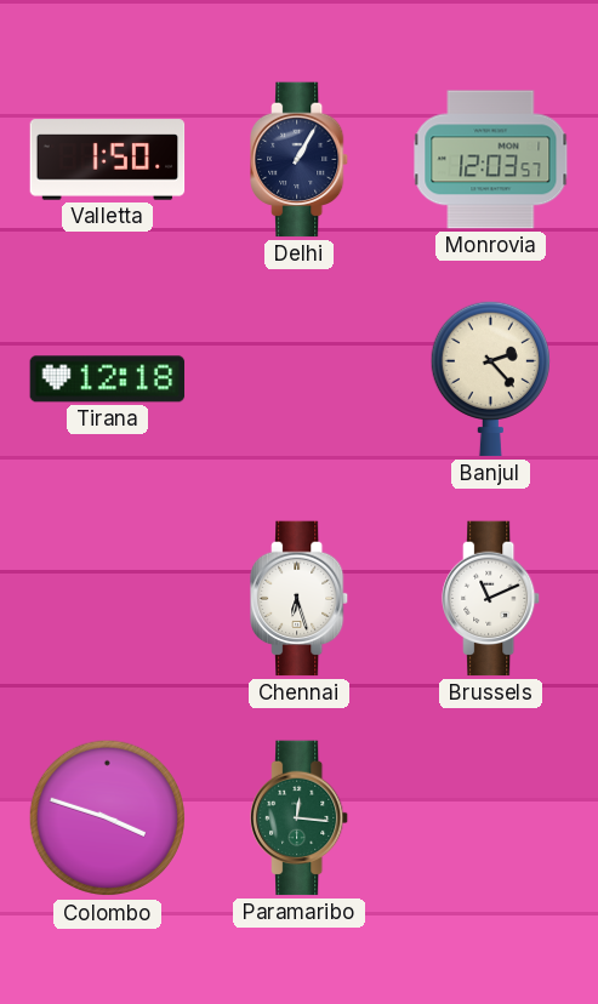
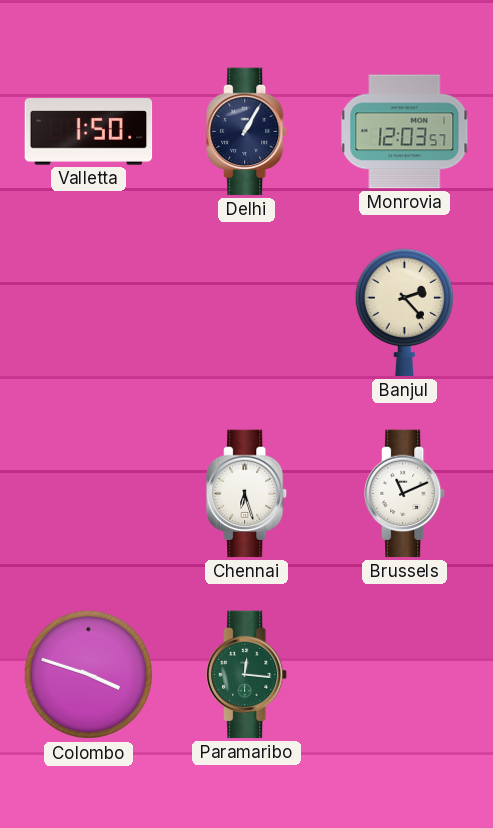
Tirana: 12:18 -> none
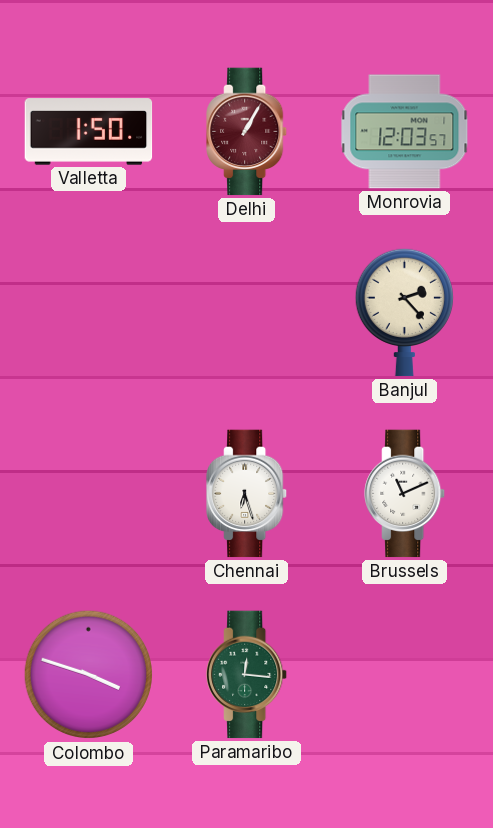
Delhi dial: navy -> burgundy
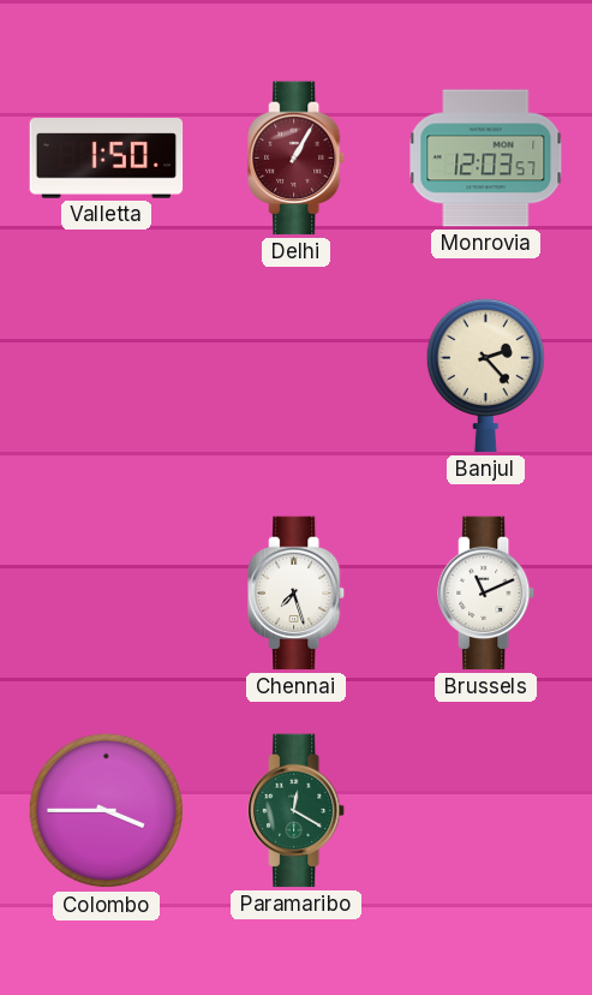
Chennai: 6:27 -> 7:27
Colombo: 3:48 -> 3:45
Paramaribo: 12:16 -> 12:20
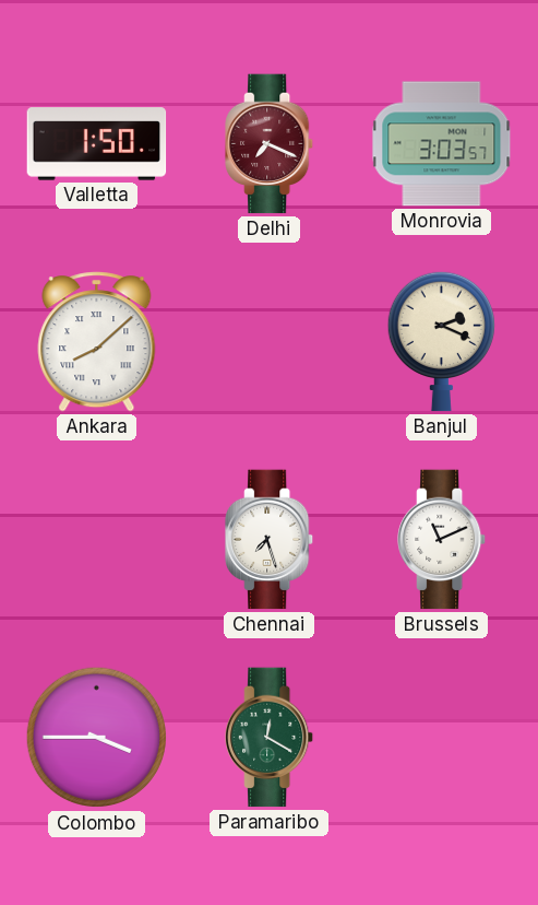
Delhi: 1:05 -> 7:19
Monrovia: 12:03 -> 3:03
Ankara: none -> 8:08
Banjul: 2:23 -> 2:19
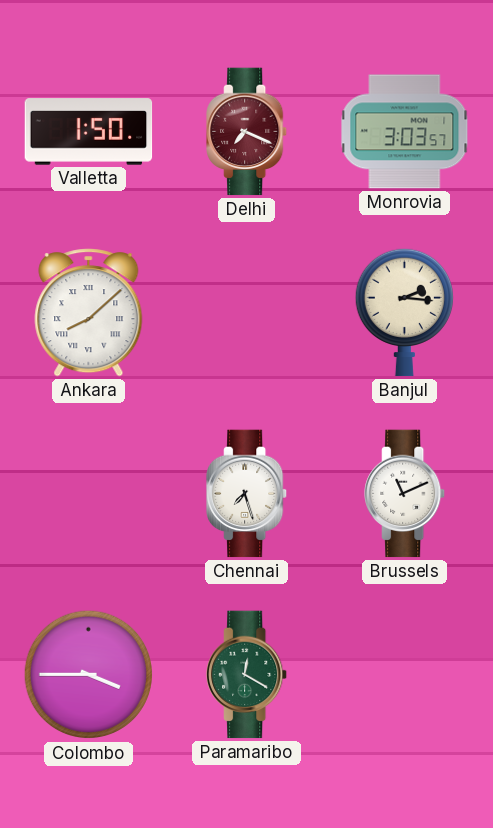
Banjul: 2:19 -> 2:16
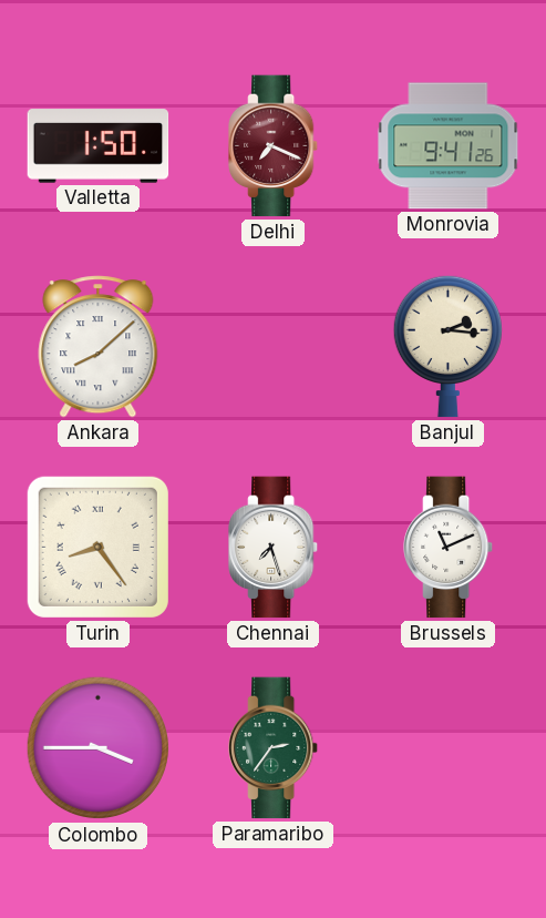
Monrovia: 3:03 -> 9:41
Turin: none -> 8:24
Paramaribo: 12:20 -> 2:36
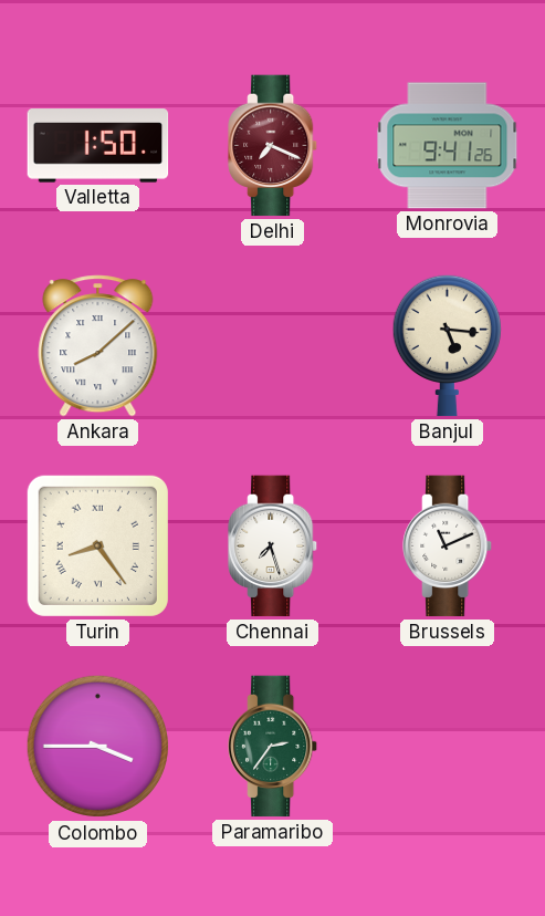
Banjul: 2:16 -> 5:16
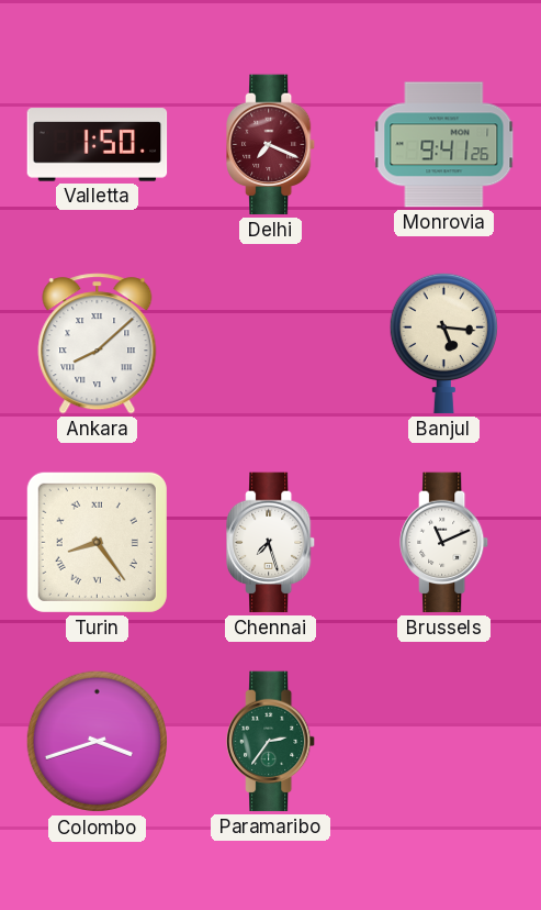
Colombo: 3:45 -> 3:42
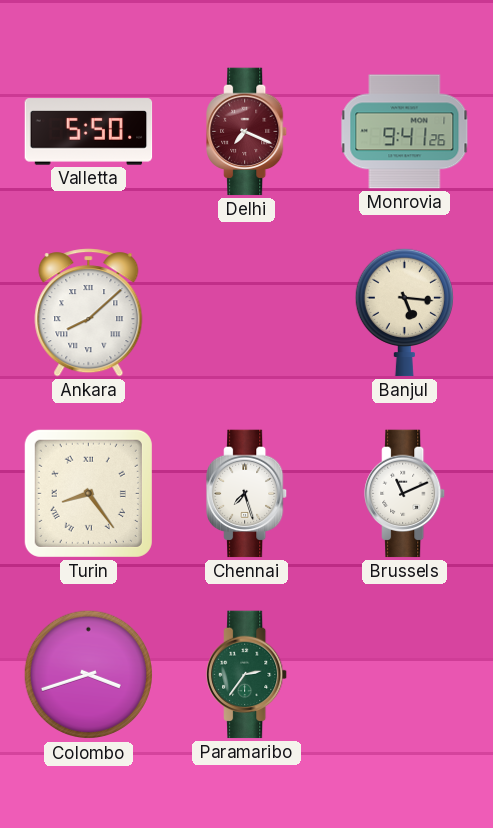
Valletta: 1:50 -> 5:50
